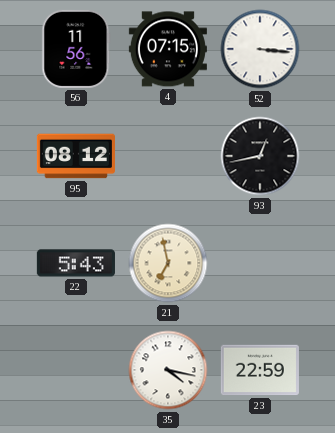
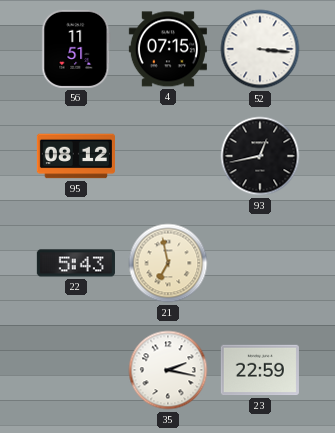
56: 11:56 -> 11:51
35: 4:17 -> 2:17
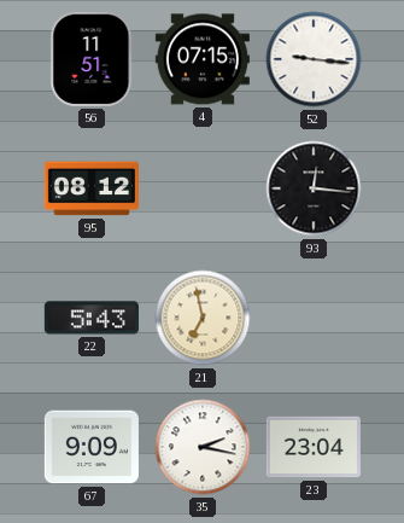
52: 3:16 -> 9:16
93: 12:43 -> 12:16
67: none -> 9:09
23: 22:59 -> 23:04
